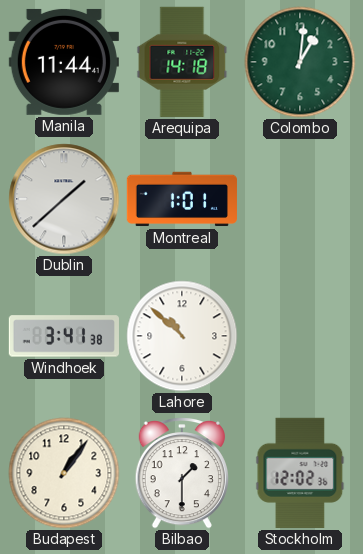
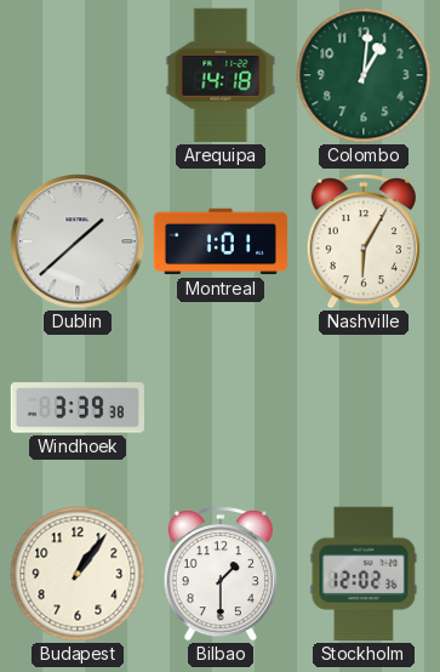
Manila: 11:44 -> none
Nashville: none -> 6:05
Windhoek: 3:41 -> 3:39
Lahore: 10:52 -> none
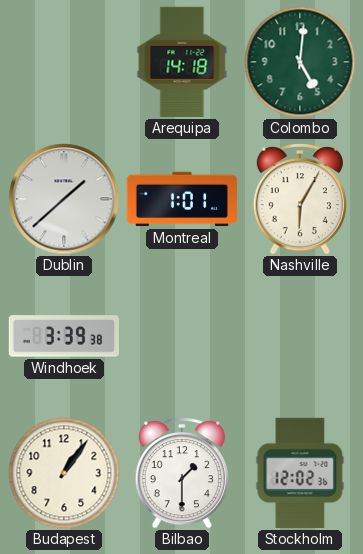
Colombo: 1:01 -> 5:01
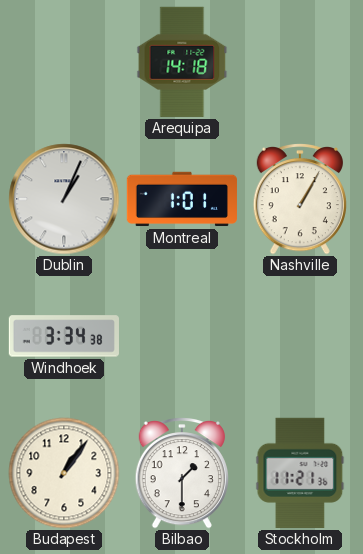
Colombo: 5:01 -> none
Dublin: 1:38 -> 1:04
Nashville: 6:05 -> 1:05
Windhoek: 3:39 -> 3:34
Stockholm: 12:02 -> 11:21
